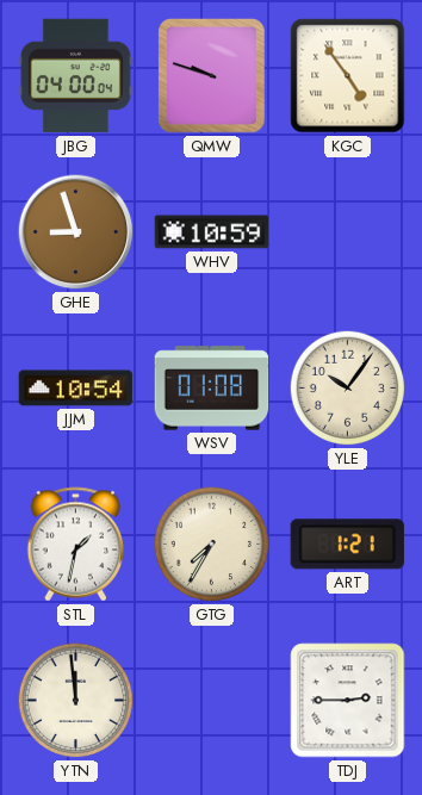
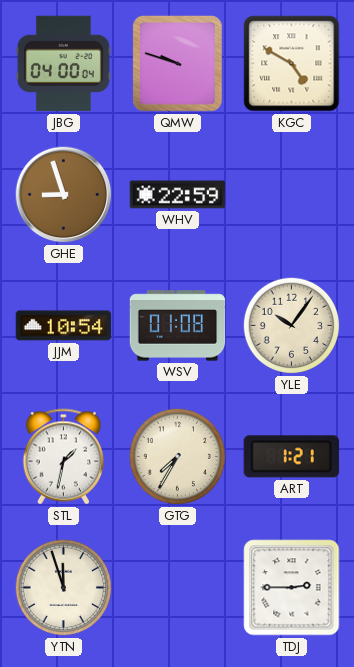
KGC: 4:54 -> 4:50
WHV: 10:59 -> 22:59
YTN: 11:59 -> 11:57
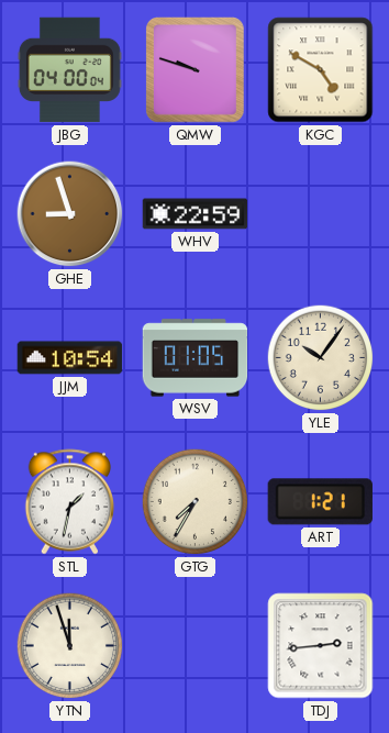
WSV: 01:08 -> 01:05
TDJ: 2:45 -> 2:44
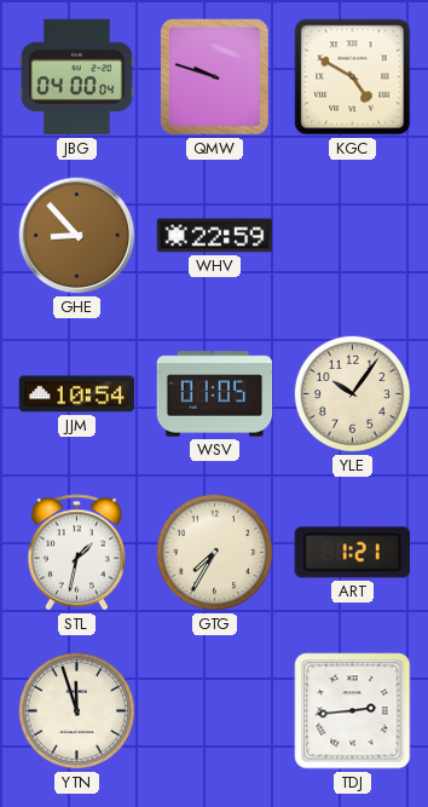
GHE: 8:57 -> 8:53
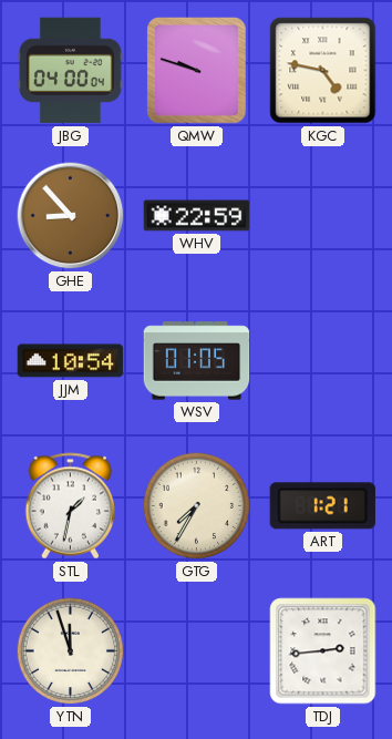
KGC: 4:50 -> 4:47
YLE: 10:06 -> none
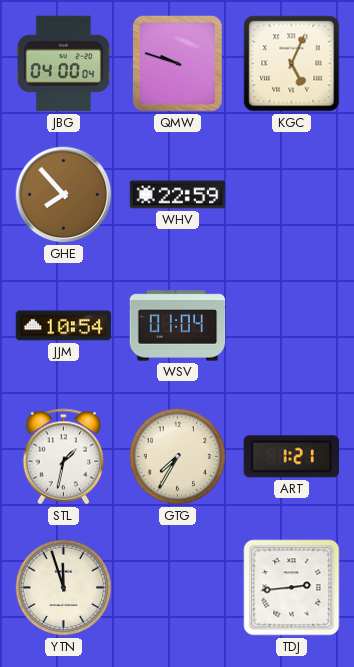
KGC: 4:47 -> 5:04
GHE: 8:53 -> 7:53
WSV: 01:05 -> 01:04
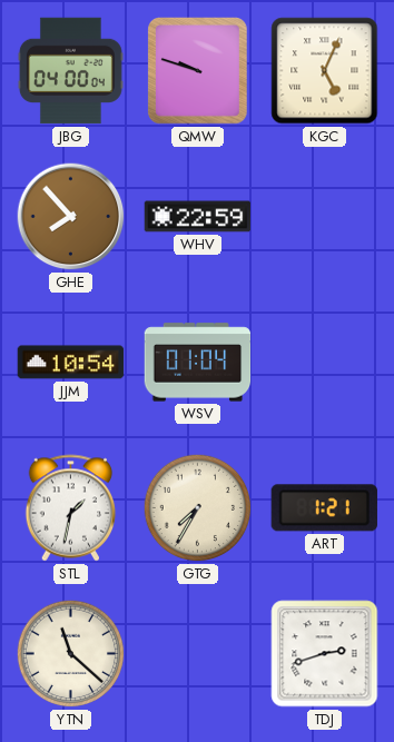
YTN: 11:57 -> 11:22
TDJ: 2:44 -> 2:42
